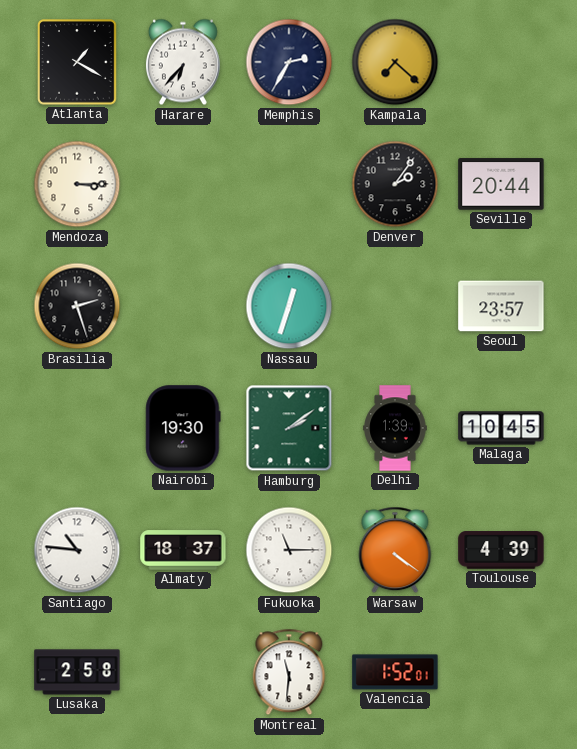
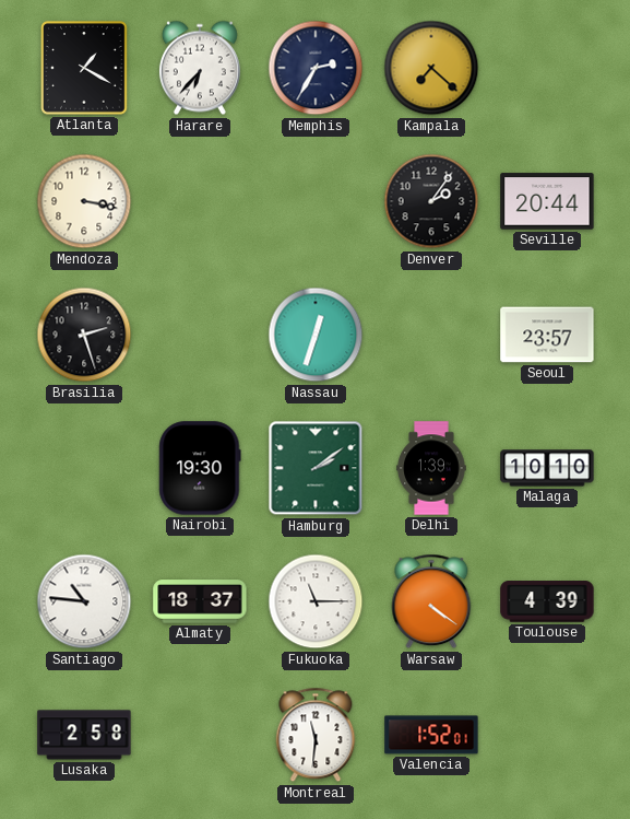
Mendoza: 3:15 -> 3:17
Malaga: 10:45 -> 10:10
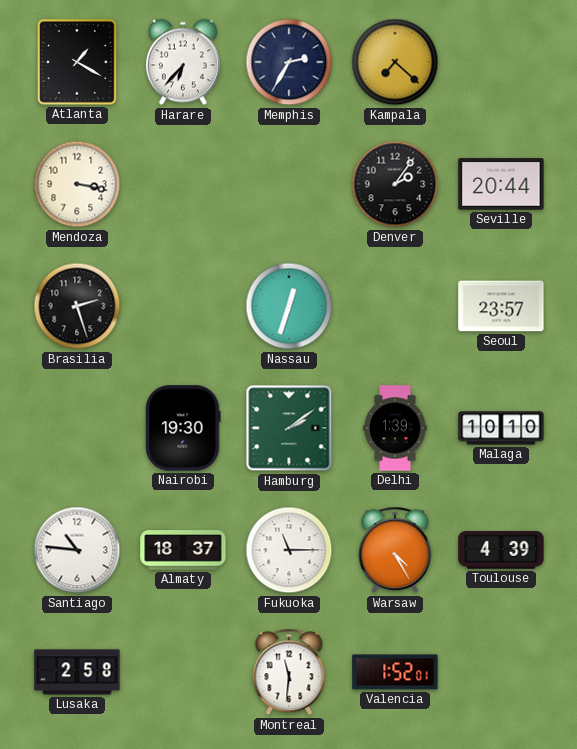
Warsaw: 4:21 -> 4:25
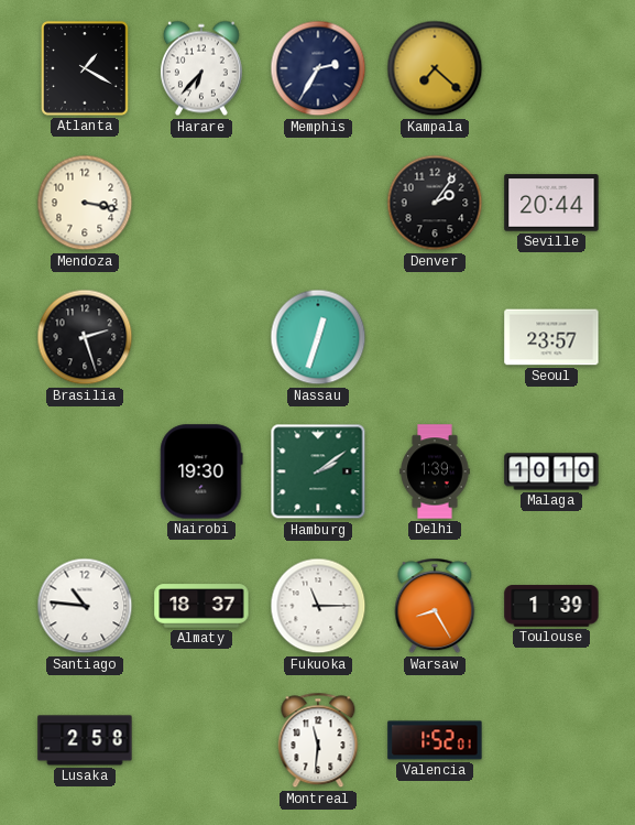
Warsaw: 4:25 -> 8:25
Toulouse: 4:39 -> 1:39
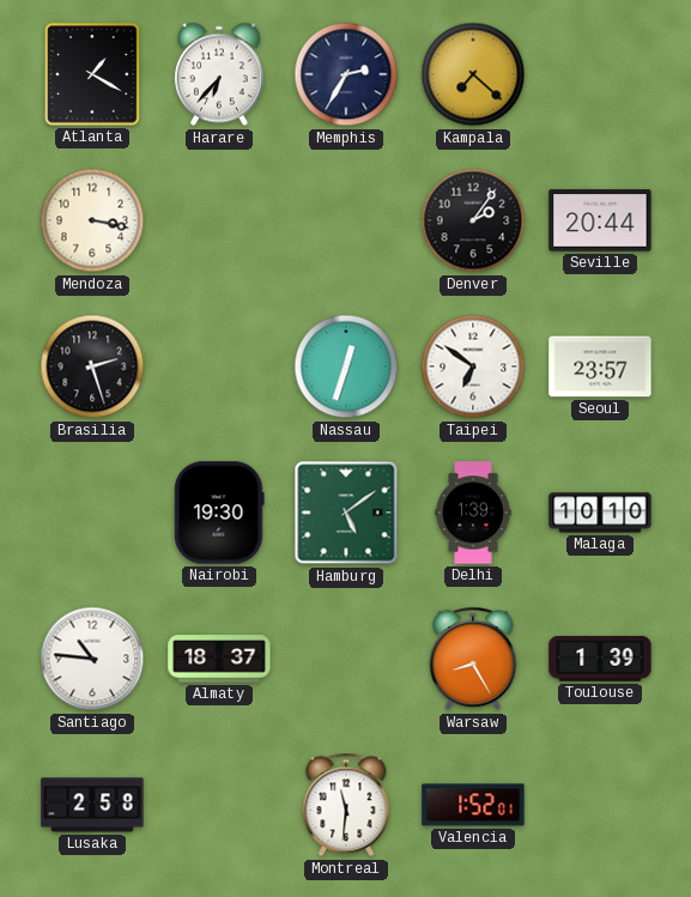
Taipei: none -> 6:51
Hamburg: 2:09 -> 5:09
Fukuoka: 11:15 -> none
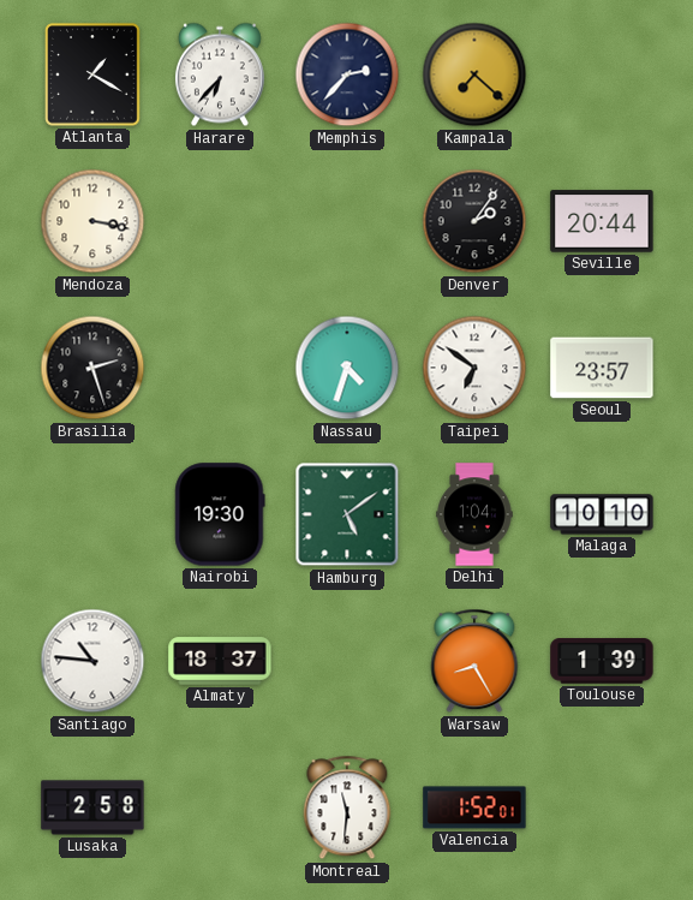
Memphis: 2:35 -> 2:37
Nassau: 12:33 -> 4:33
Delhi: 1:39 -> 1:04
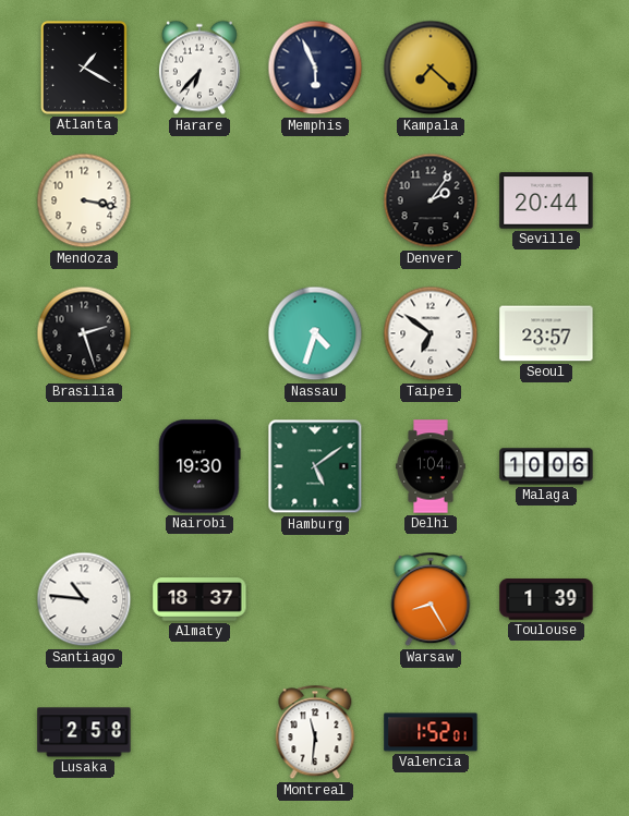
Memphis: 2:37 -> 5:56
Malaga: 10:10 -> 10:06
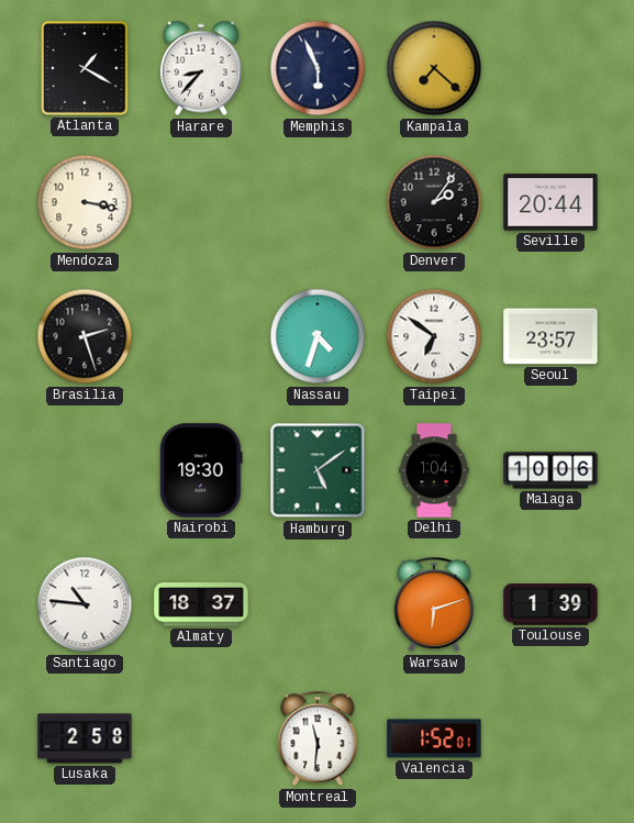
Harare: 6:37 -> 8:37
Warsaw: 8:25 -> 6:12
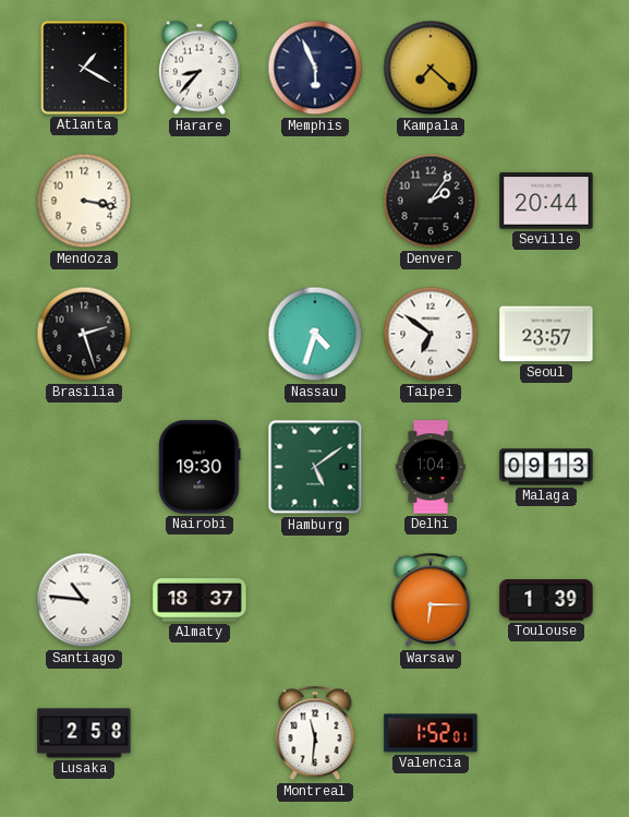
Malaga: 10:06 -> 09:13
Warsaw: 6:12 -> 6:15
